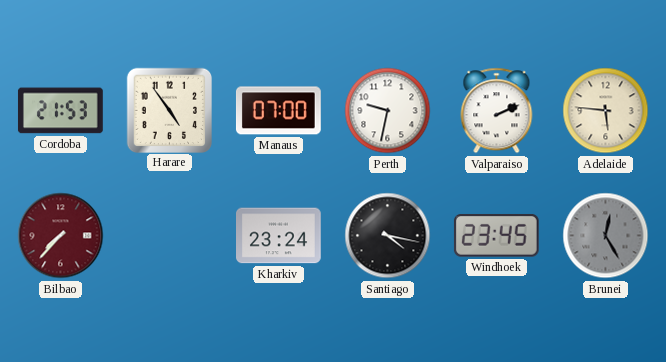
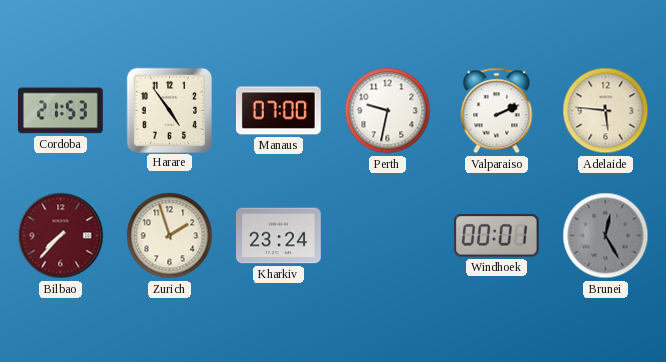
Zurich: none -> 1:57
Santiago: 4:17 -> none
Windhoek: 23:45 -> 00:01
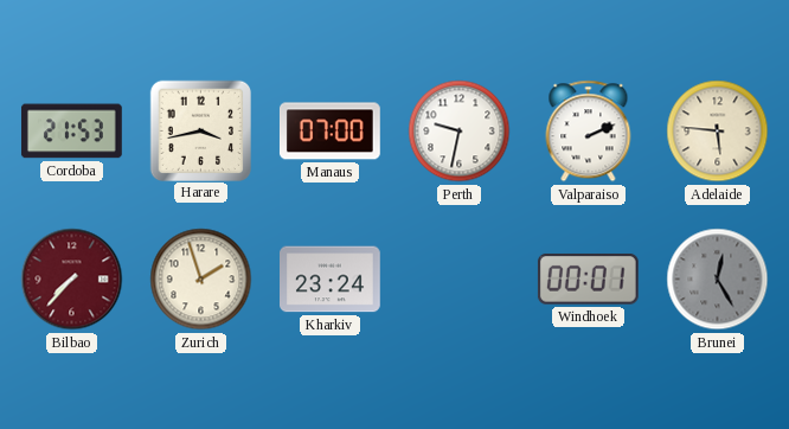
Harare: 4:54 -> 3:43
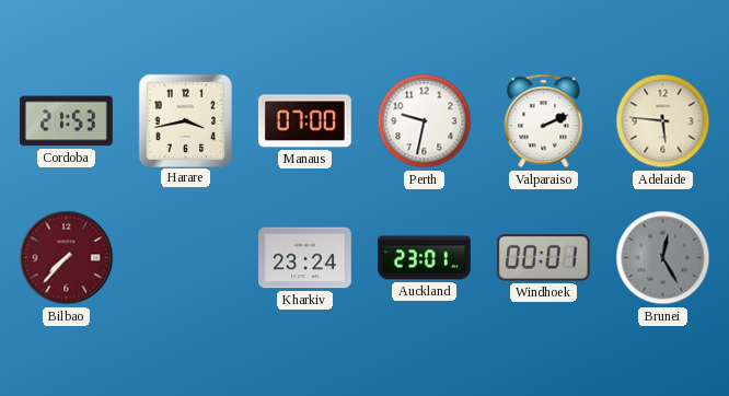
Zurich: 1:57 -> none
Auckland: none -> 23:01
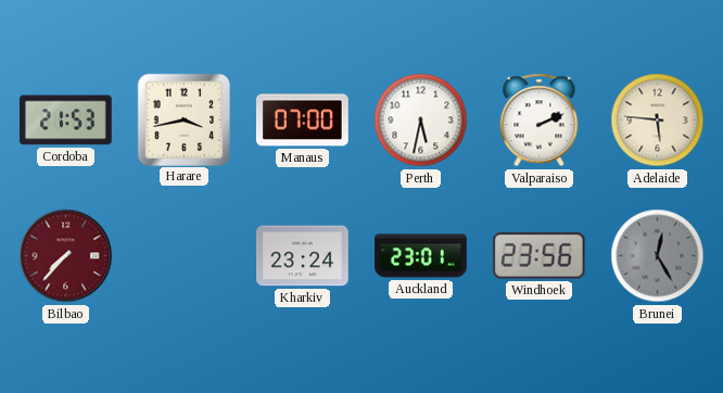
Perth: 9:32 -> 5:32
Windhoek: 00:01 -> 23:56
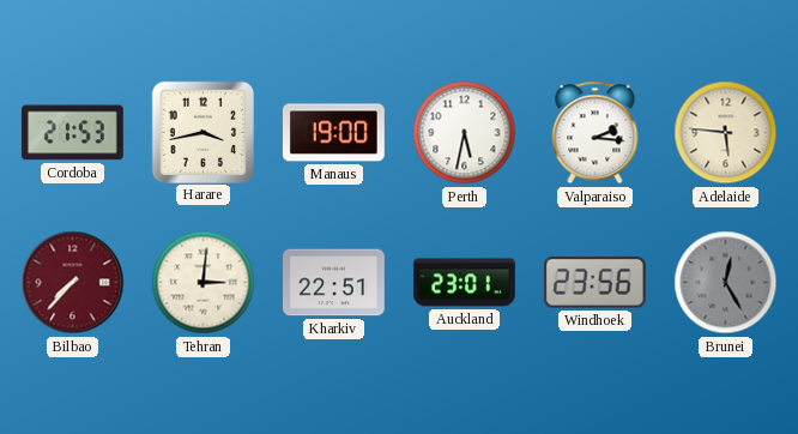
Manaus: 07:00 -> 19:00
Valparaiso: 2:11 -> 2:16
Tehran: none -> 3:01
Kharkiv: 23:24 -> 22:51
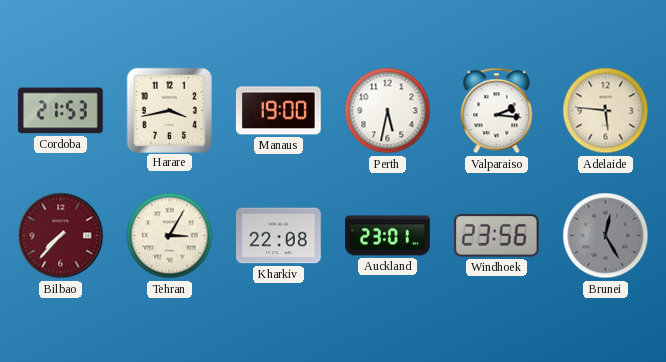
Tehran: 3:01 -> 3:05
Kharkiv: 22:51 -> 22:08
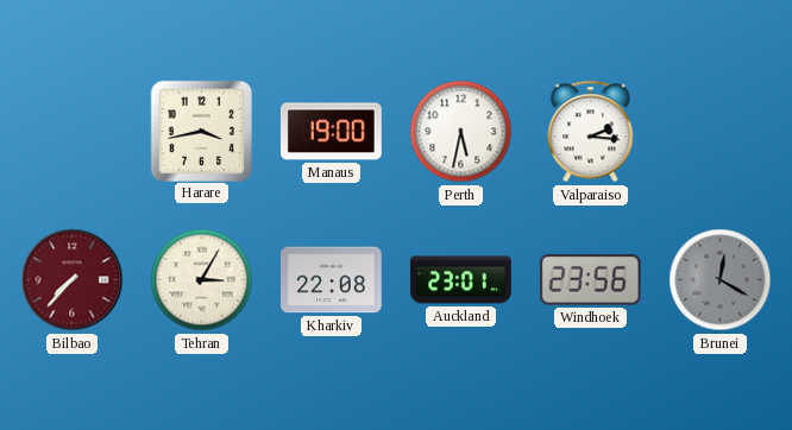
Cordoba: 21:53 -> none
Adelaide: 5:46 -> none
Brunei: 12:25 -> 12:20
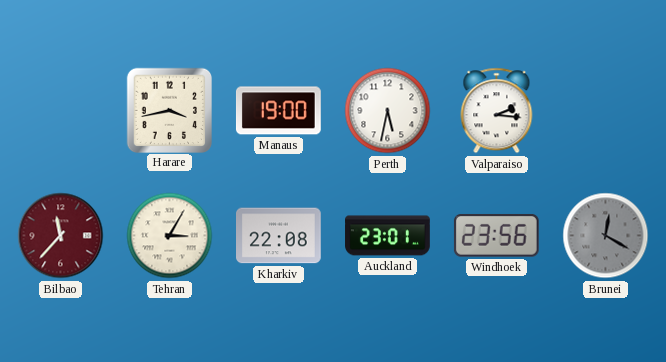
Bilbao: 7:37 -> 11:37
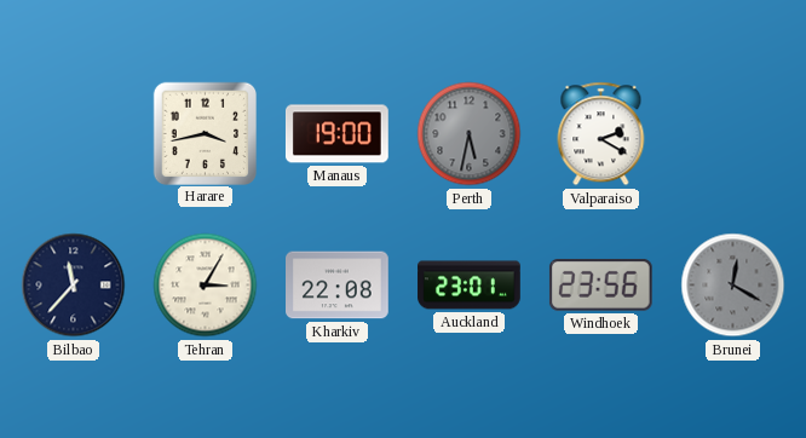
Perth dial: white -> grey
Valparaiso: 2:16 -> 2:20
Bilbao dial: burgundy -> navy
